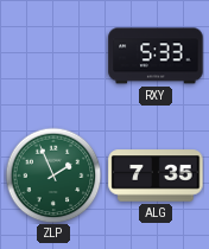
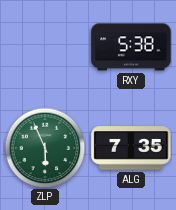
RXY: 5:33 -> 5:38
ZLP: 1:56 -> 5:56
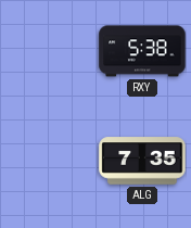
ZLP: 5:56 -> none
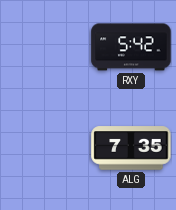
RXY: 5:38 -> 5:42
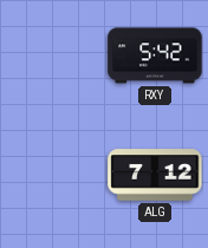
ALG: 7:35 -> 7:12
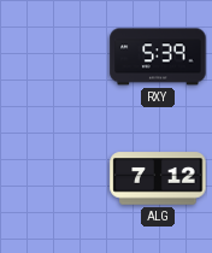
RXY: 5:42 -> 5:39
